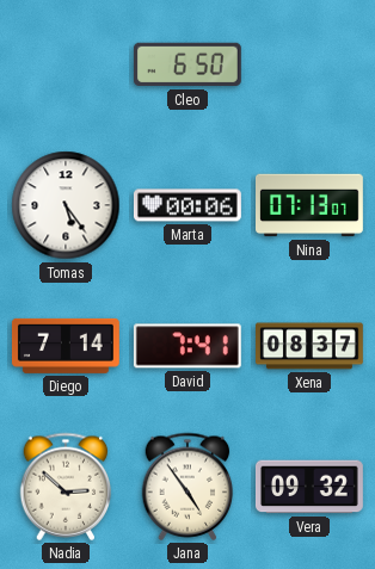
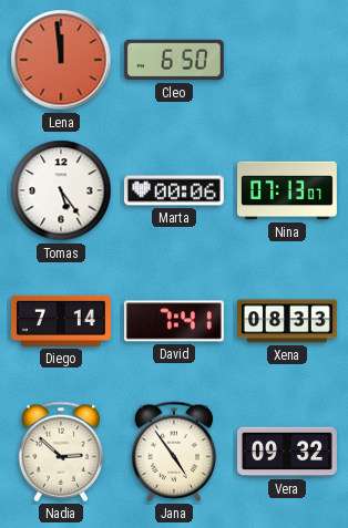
Lena: none -> 11:59
Xena: 08:37 -> 08:33
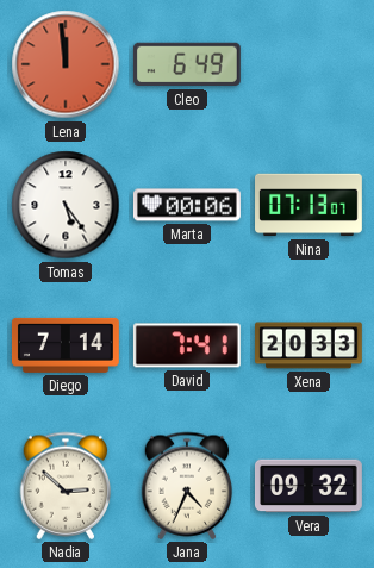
Cleo: 6:50 -> 6:49
Xena: 08:33 -> 20:33
Jana: 4:54 -> 4:34
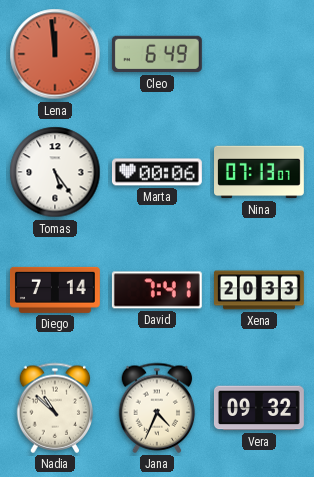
Nadia: 2:52 -> 10:52
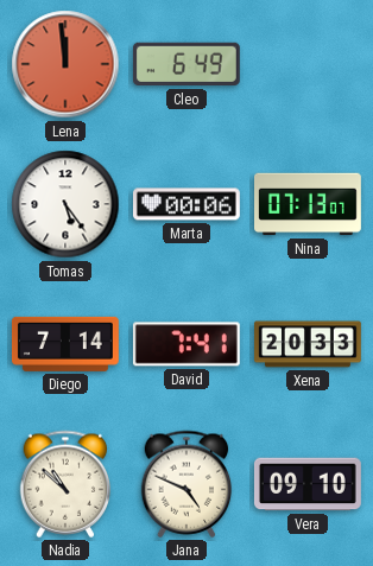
Jana: 4:34 -> 4:49
Vera: 09:32 -> 09:10
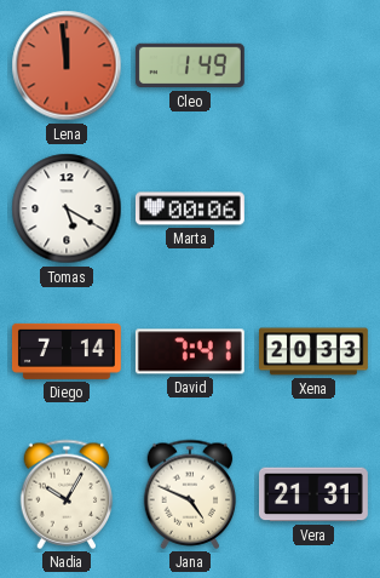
Cleo: 6:49 -> 1:49
Tomas: 5:24 -> 5:20
Nina: 07:13 -> none
Nadia: 10:52 -> 10:05
Vera: 09:10 -> 21:31
